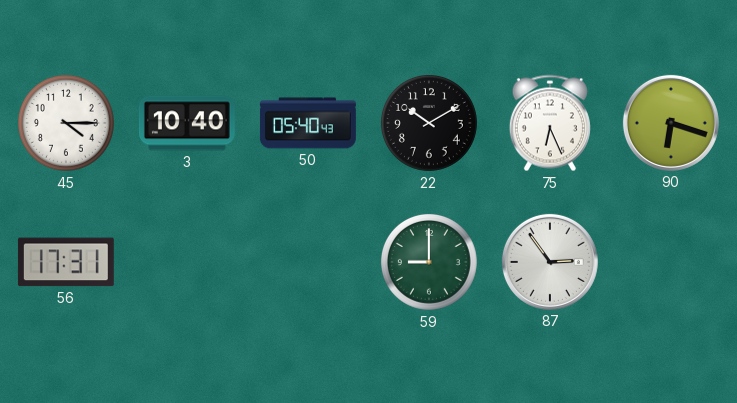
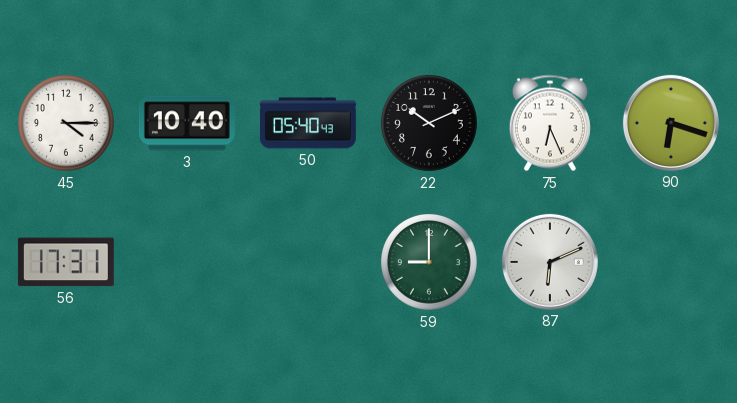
22: 10:10 -> 10:11
87: 2:54 -> 6:11
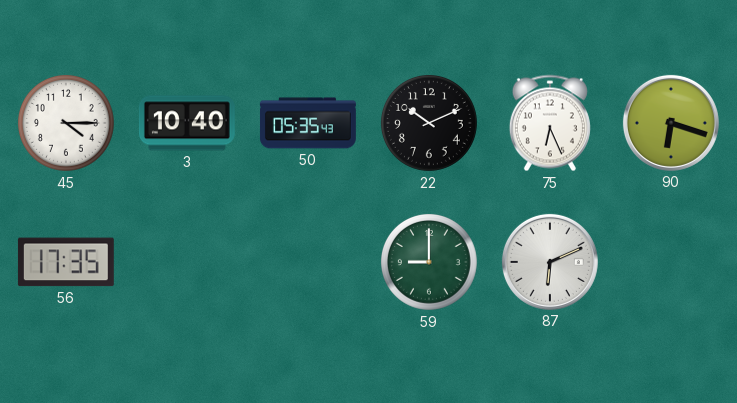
50: 05:40 -> 05:35
56: 17:31 -> 17:35
